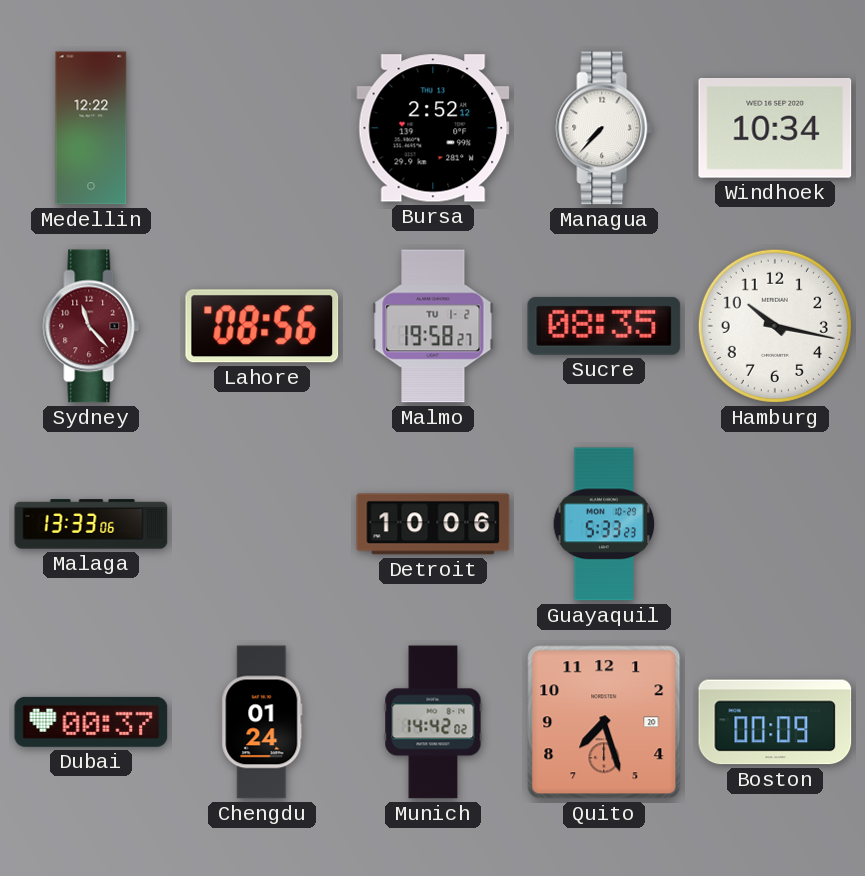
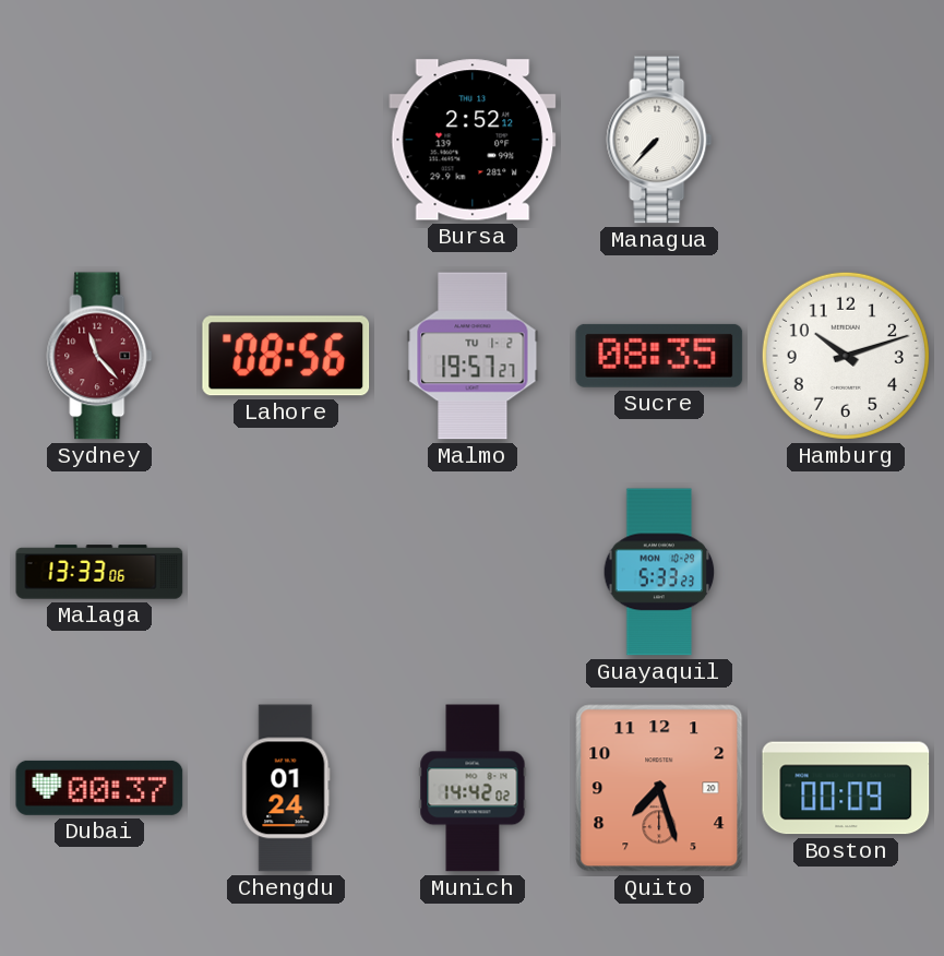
Medellin: 12:22 -> none
Windhoek: 10:34 -> none
Malmo: 19:58 -> 19:57
Hamburg: 10:17 -> 10:12
Detroit: 10:06 -> none
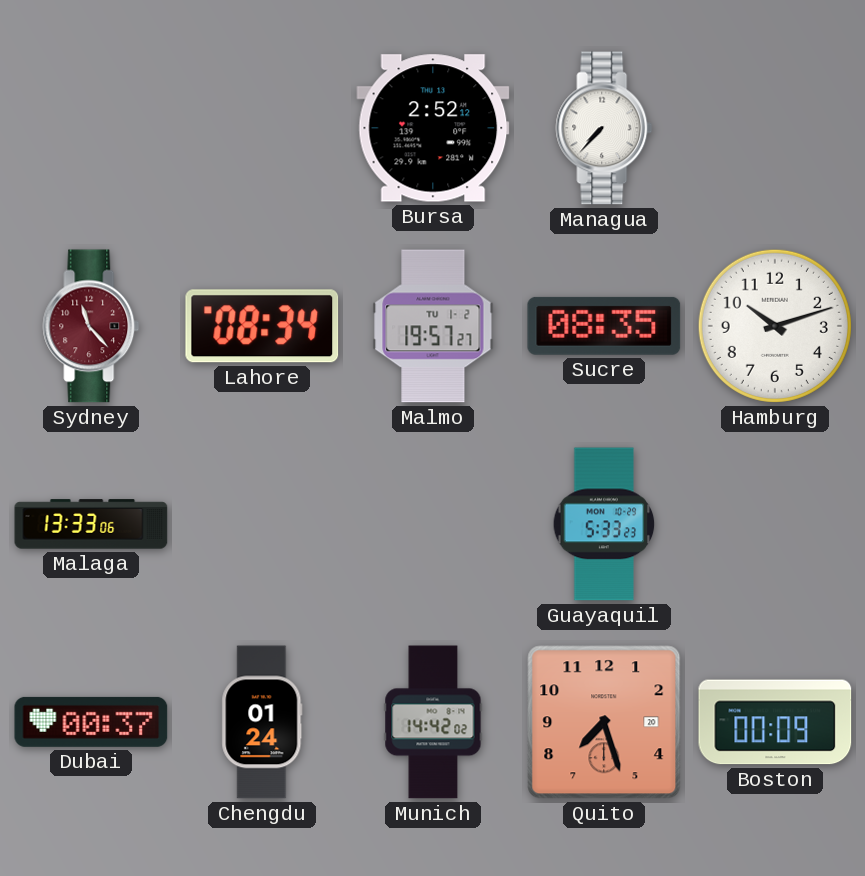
Lahore: 08:56 -> 08:34
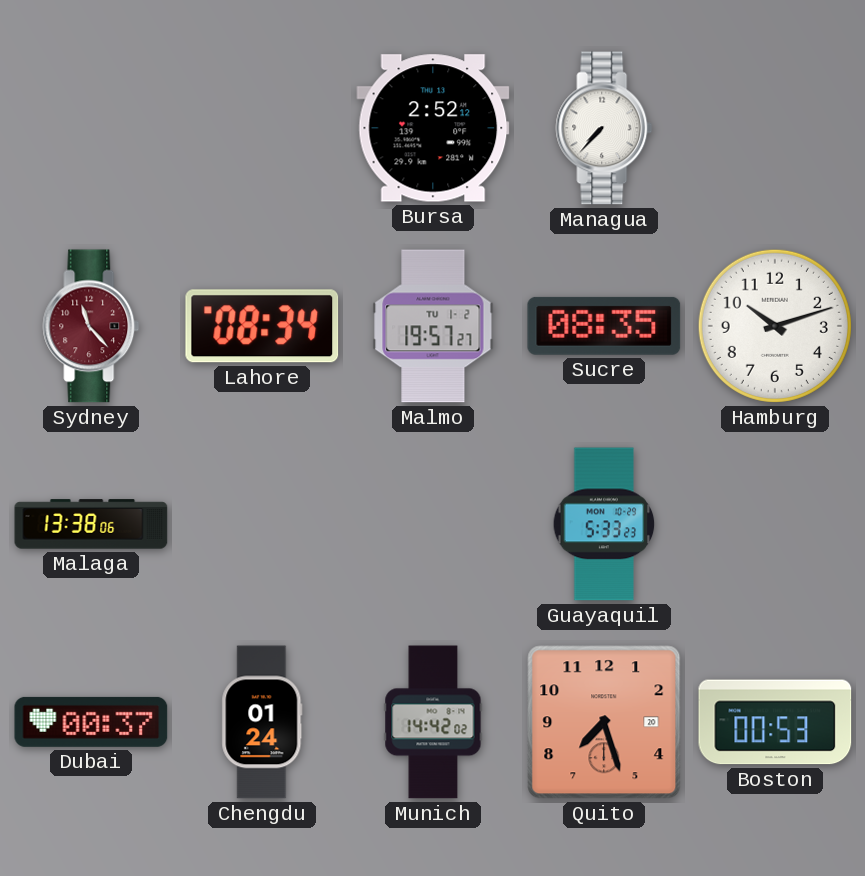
Malaga: 13:33 -> 13:38
Boston: 00:09 -> 00:53
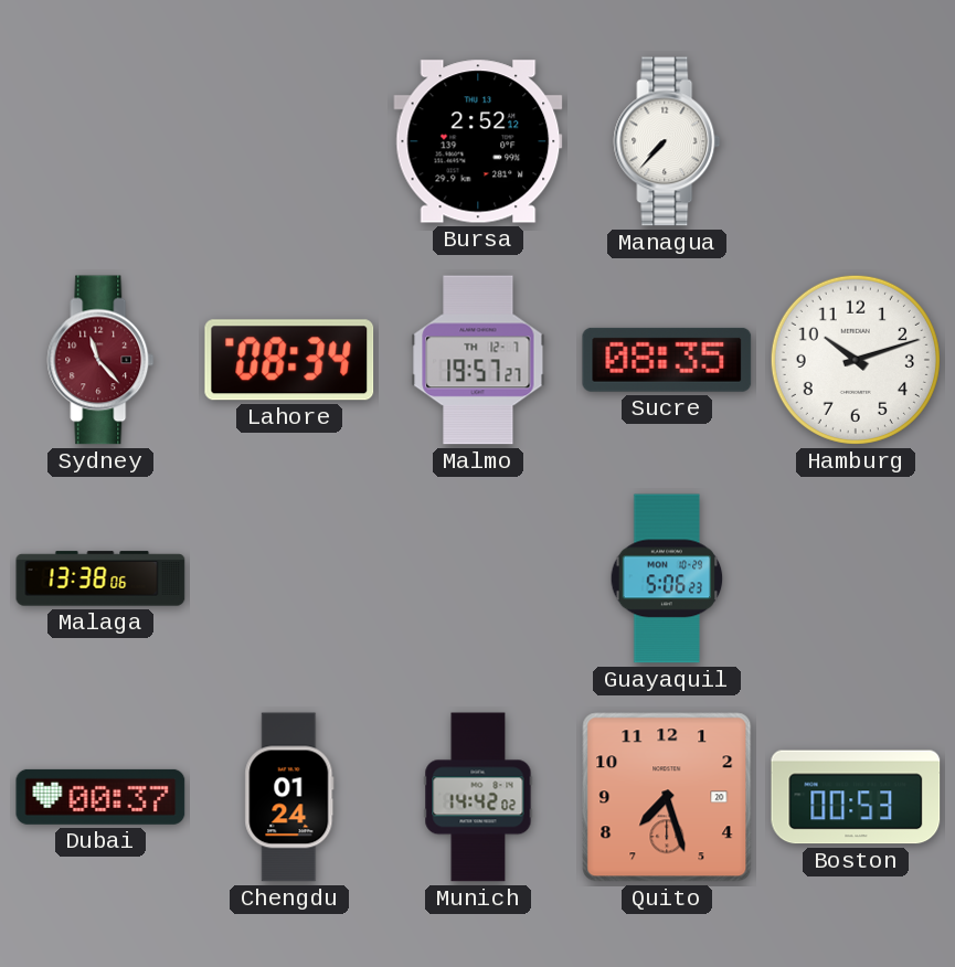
Malmo date: TU 1-2 -> TH 12-7
Guayaquil: 5:33 -> 5:06
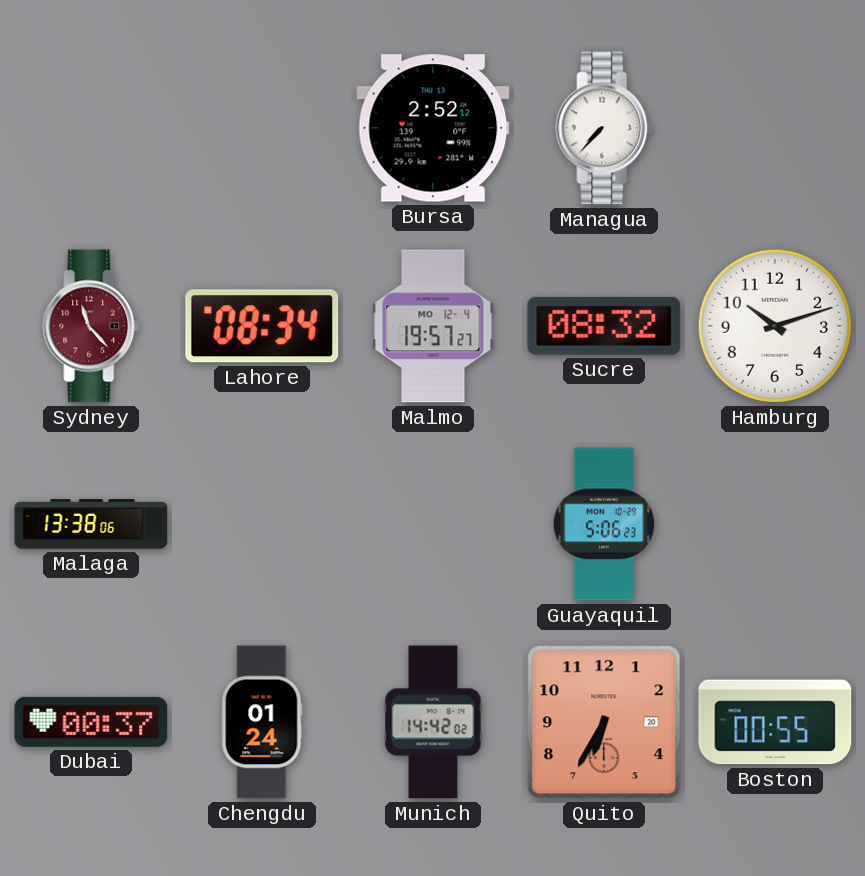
Malmo date: TH 12-7 -> MO 12-4
Sucre: 08:35 -> 08:32
Quito: 7:27 -> 6:35
Boston: 00:53 -> 00:55
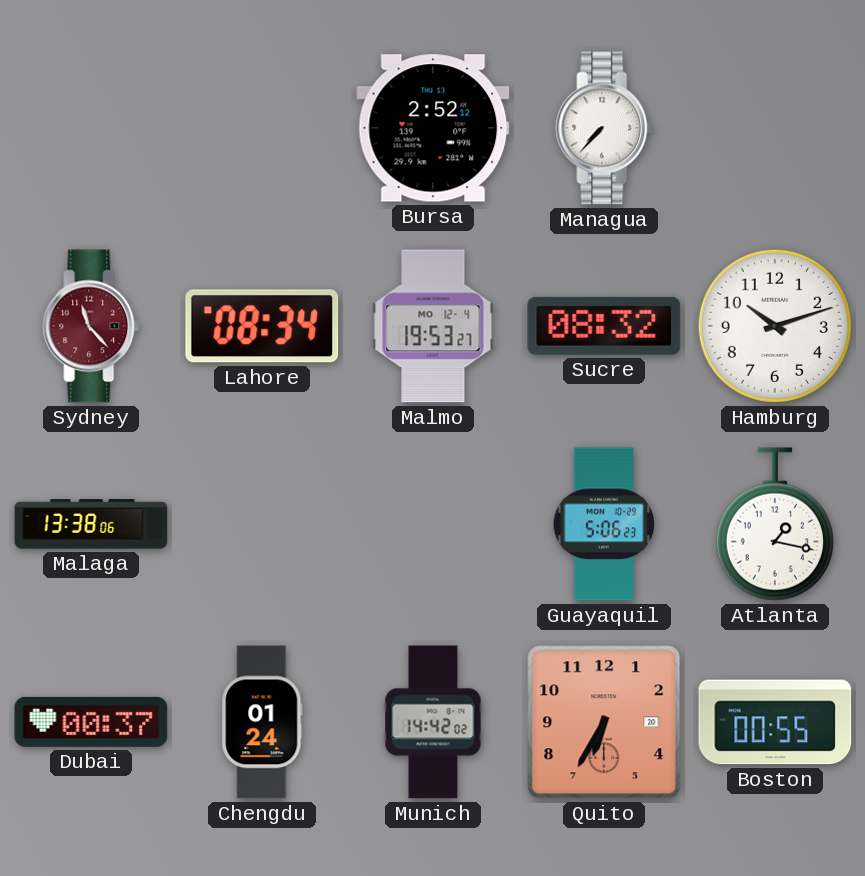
Malmo: 19:57 -> 19:53
Atlanta: none -> 1:17
